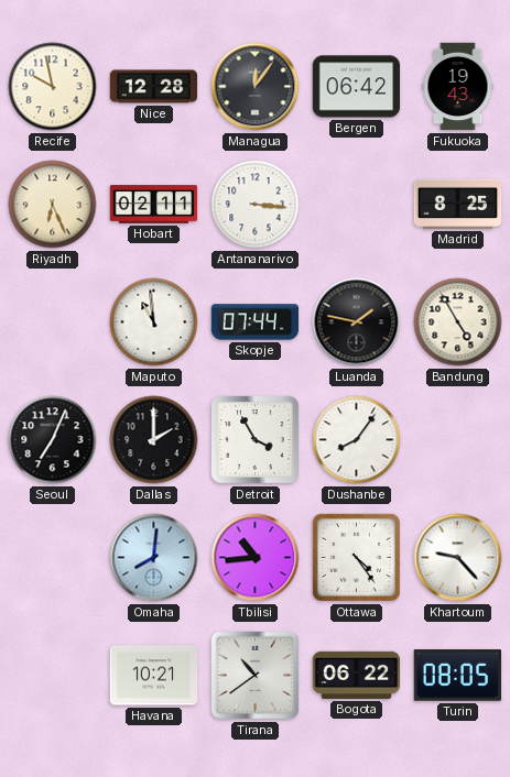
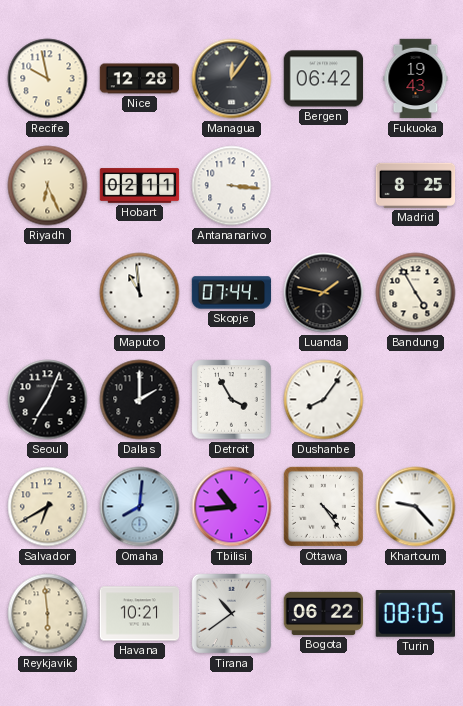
Salvador: none -> 6:40
Reykjavik: none -> 5:59
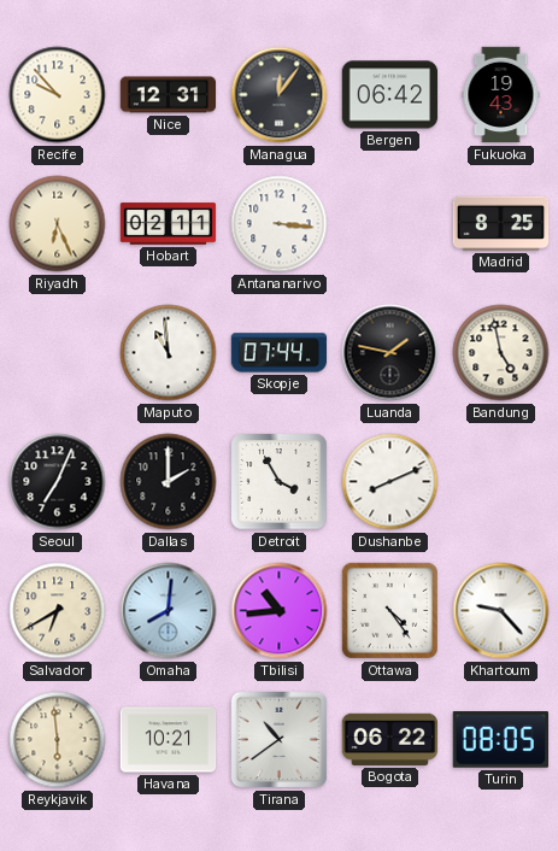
Recife: 9:58 -> 9:53
Nice: 12:28 -> 12:31
Bandung: 4:55 -> 4:58
Dushanbe: 8:06 -> 8:11
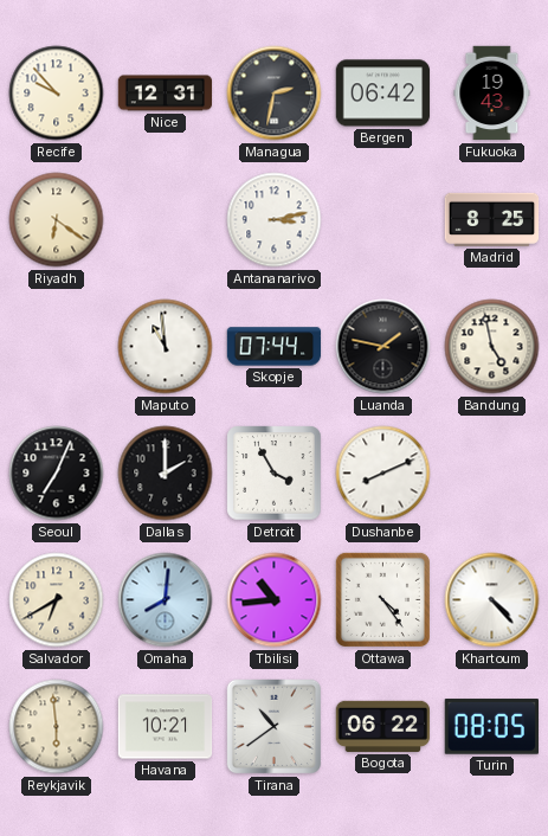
Managua: 12:06 -> 2:32
Riyadh: 6:26 -> 6:21
Hobart: 02:11 -> none
Antananarivo: 3:16 -> 3:13
Khartoum: 9:23 -> 4:23
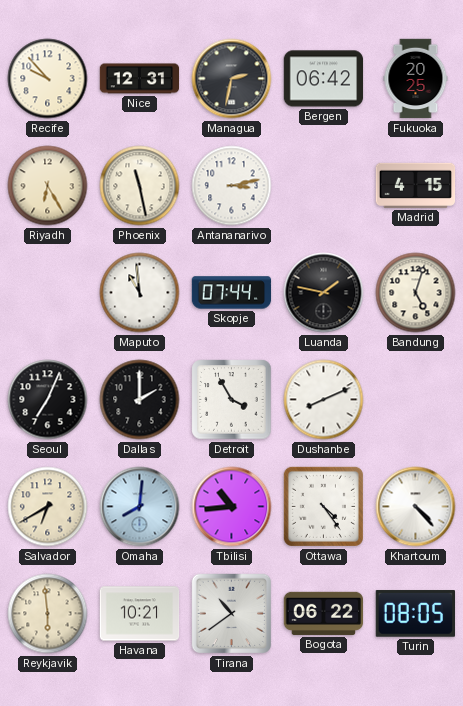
Fukuoka: 19:43 -> 20:25
Riyadh: 6:21 -> 6:25
Phoenix: none -> 11:28
Madrid: 8:25 -> 4:15
Bandung: 4:58 -> 5:03
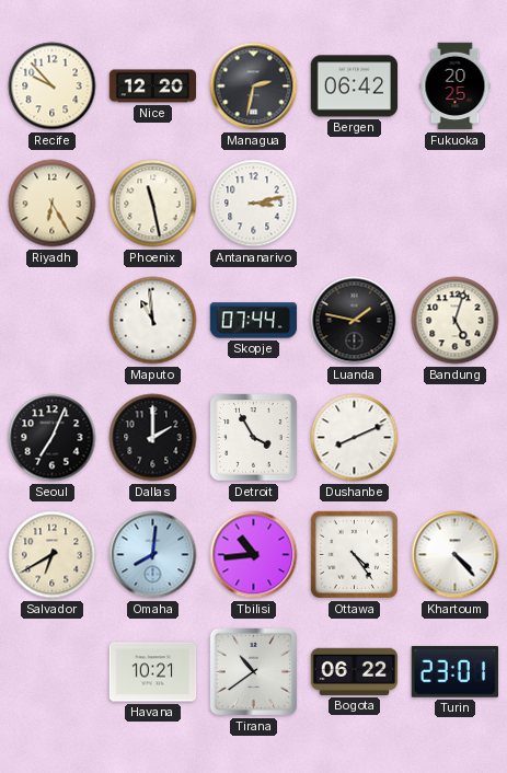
Nice: 12:31 -> 12:20
Madrid: 4:15 -> none
Reykjavik: 5:59 -> none
Turin: 08:05 -> 23:01
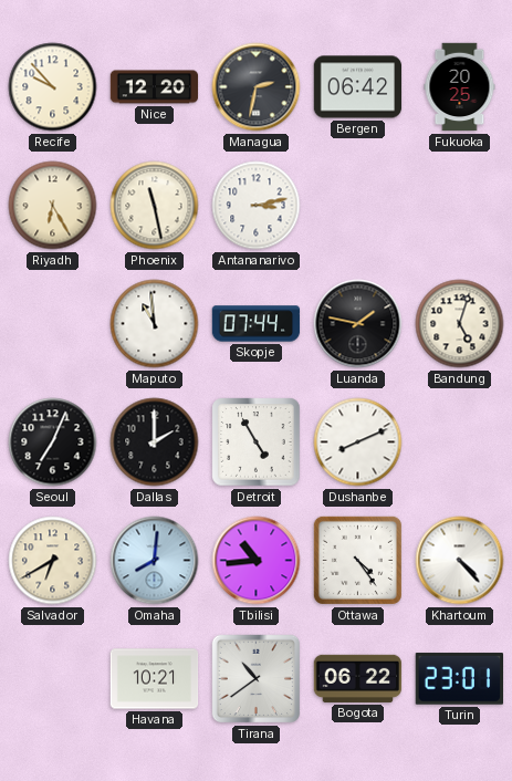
Detroit: 3:55 -> 4:55
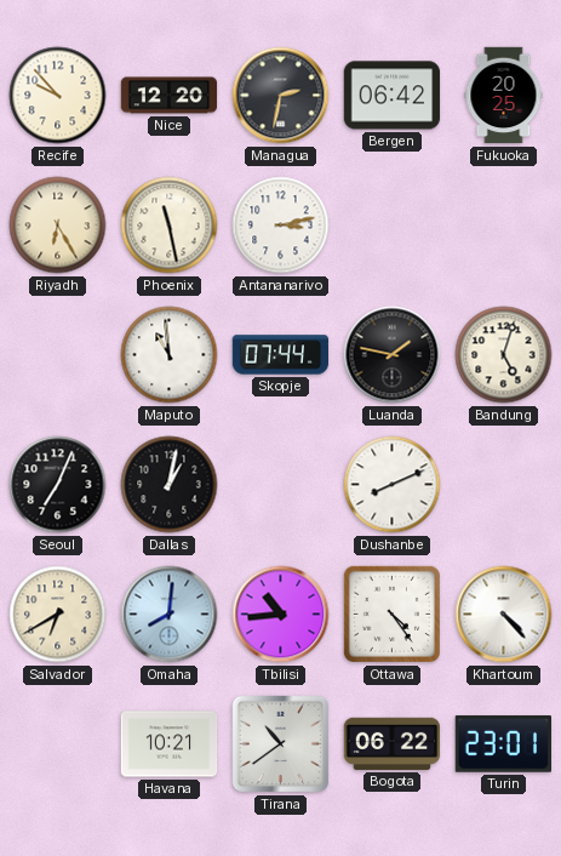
Dallas: 2:00 -> 1:02
Detroit: 4:55 -> none
